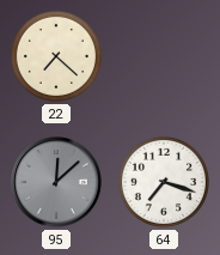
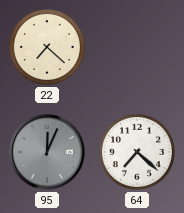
95: 12:08 -> 12:04
64: 7:18 -> 7:22
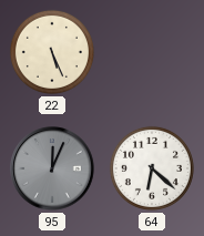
22: 7:22 -> 5:26
64: 7:22 -> 6:22
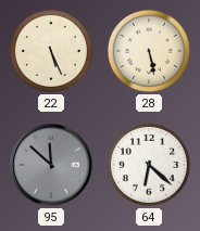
28: none -> 5:28
95: 12:04 -> 11:52
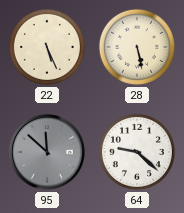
64: 6:22 -> 9:22
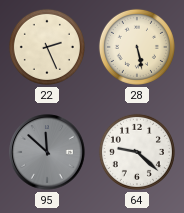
22: 5:26 -> 2:26
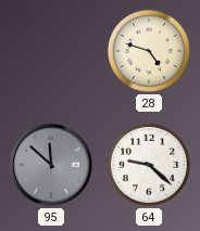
22: 2:26 -> none
28: 5:28 -> 4:48
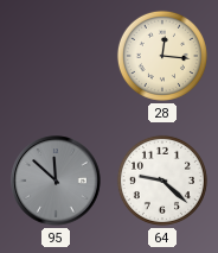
28: 4:48 -> 12:16
